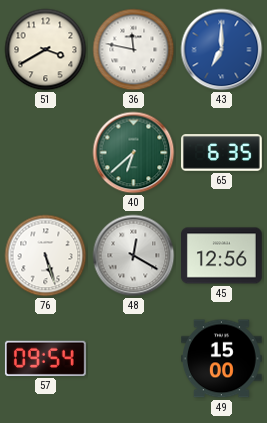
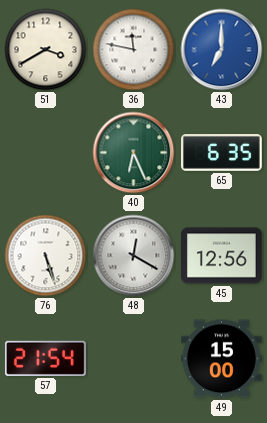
40: 6:38 -> 6:26
57: 09:54 -> 21:54
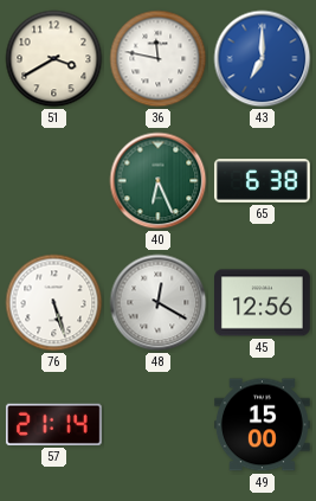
65: 6:35 -> 6:38
57: 21:54 -> 21:14
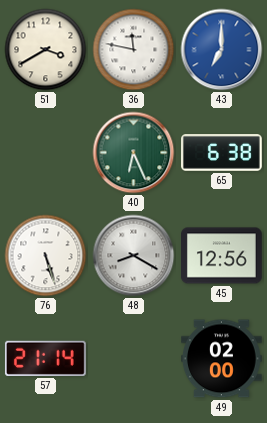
48: 12:20 -> 8:20
49: 15:00 -> 02:00
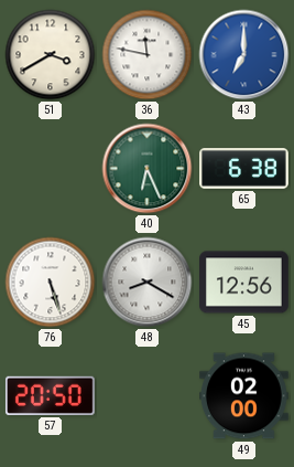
57: 21:14 -> 20:50
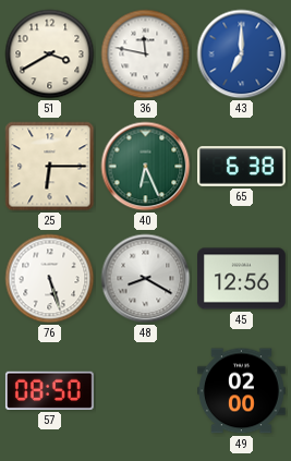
25: none -> 6:15
57: 20:50 -> 08:50
